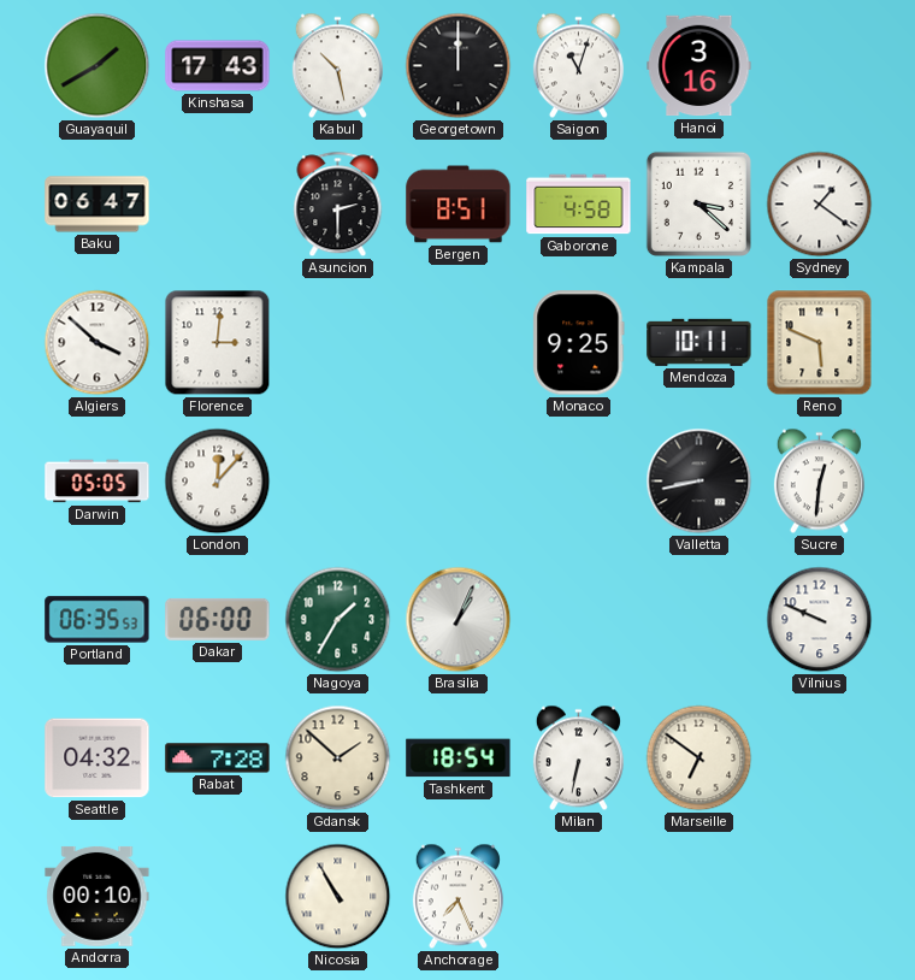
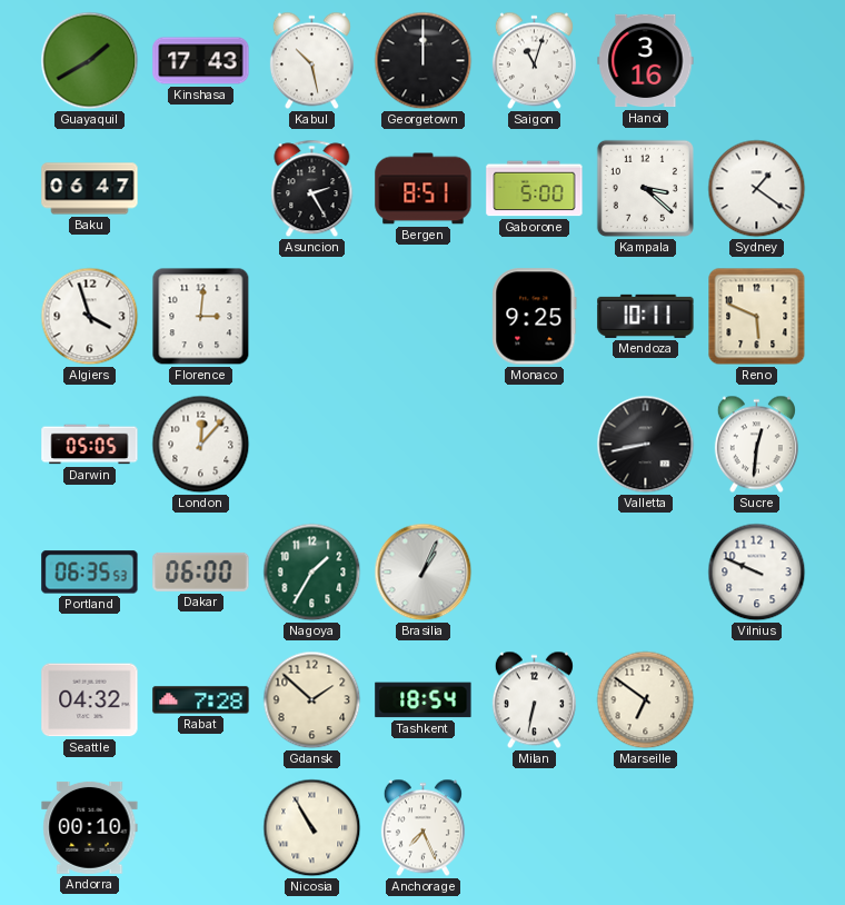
Asuncion: 2:30 -> 2:25
Gaborone: 4:58 -> 5:00
Algiers: 3:52 -> 3:57
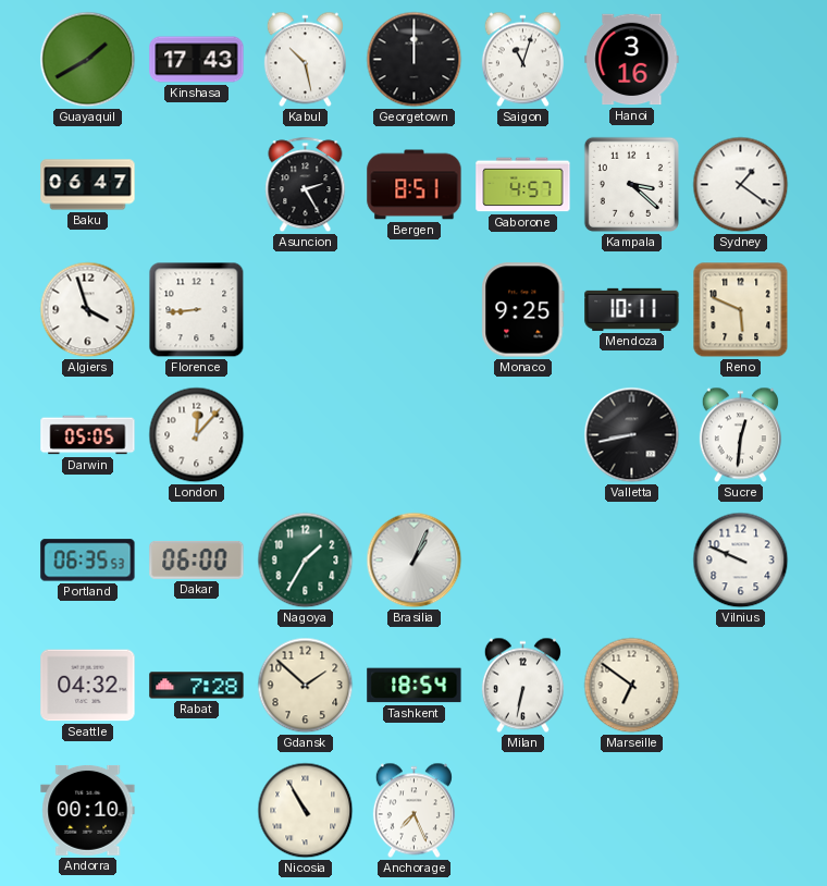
Gaborone: 5:00 -> 4:57
Florence: 3:01 -> 8:44
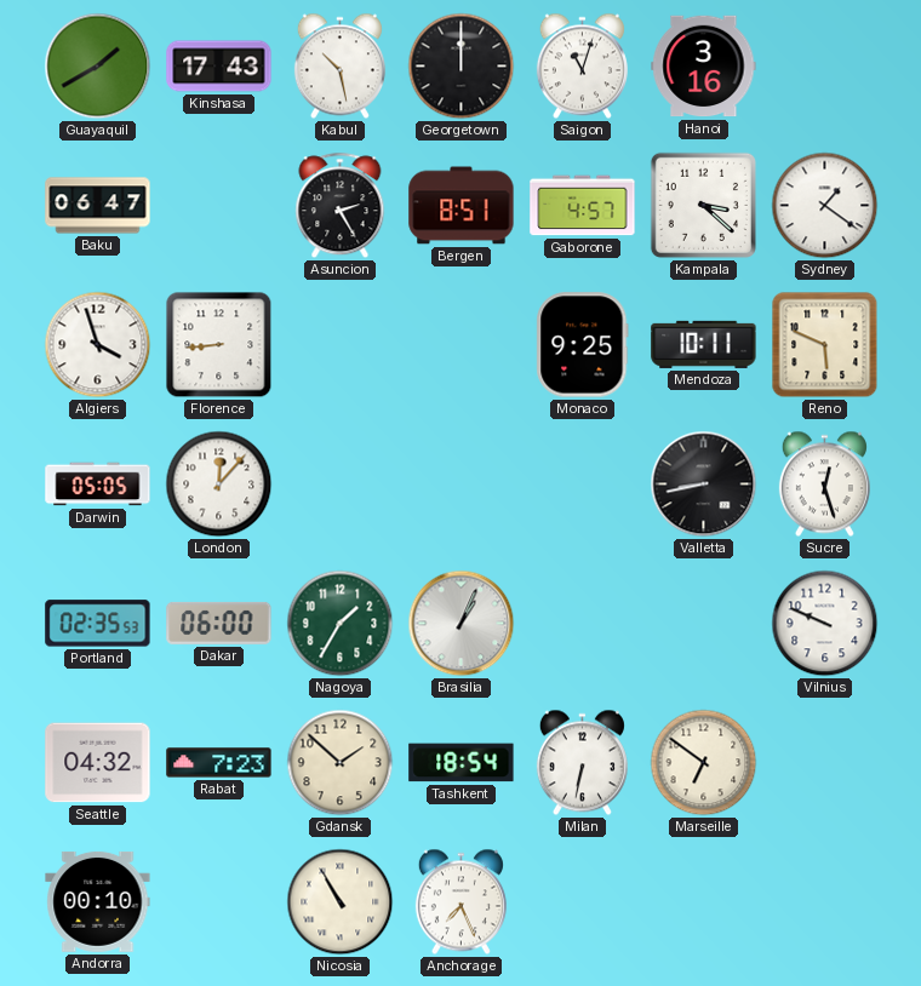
Sucre: 12:31 -> 12:27
Portland: 06:35 -> 02:35
Rabat: 7:28 -> 7:23
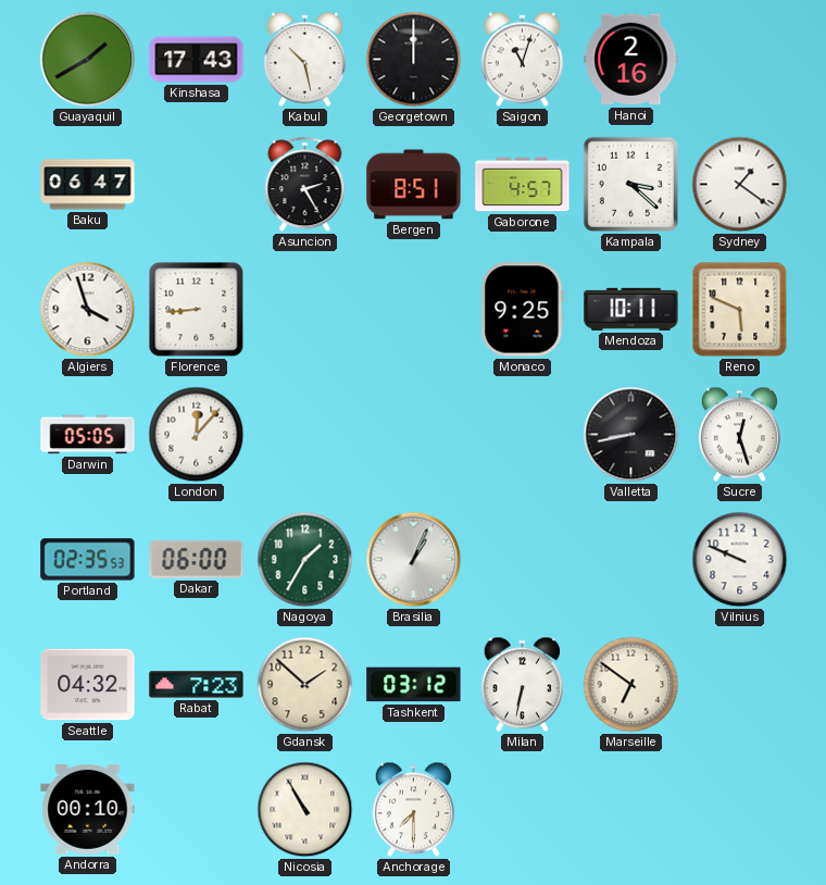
Hanoi: 3:16 -> 2:16
Tashkent: 18:54 -> 03:12
Anchorage: 7:26 -> 7:30
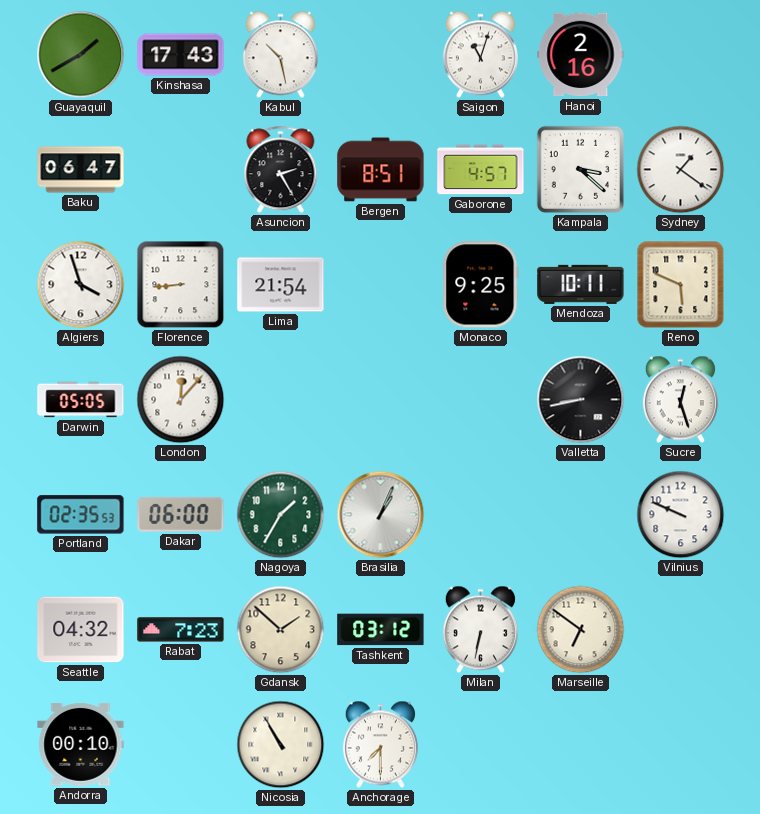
Georgetown: 12:00 -> none
Lima: none -> 21:54
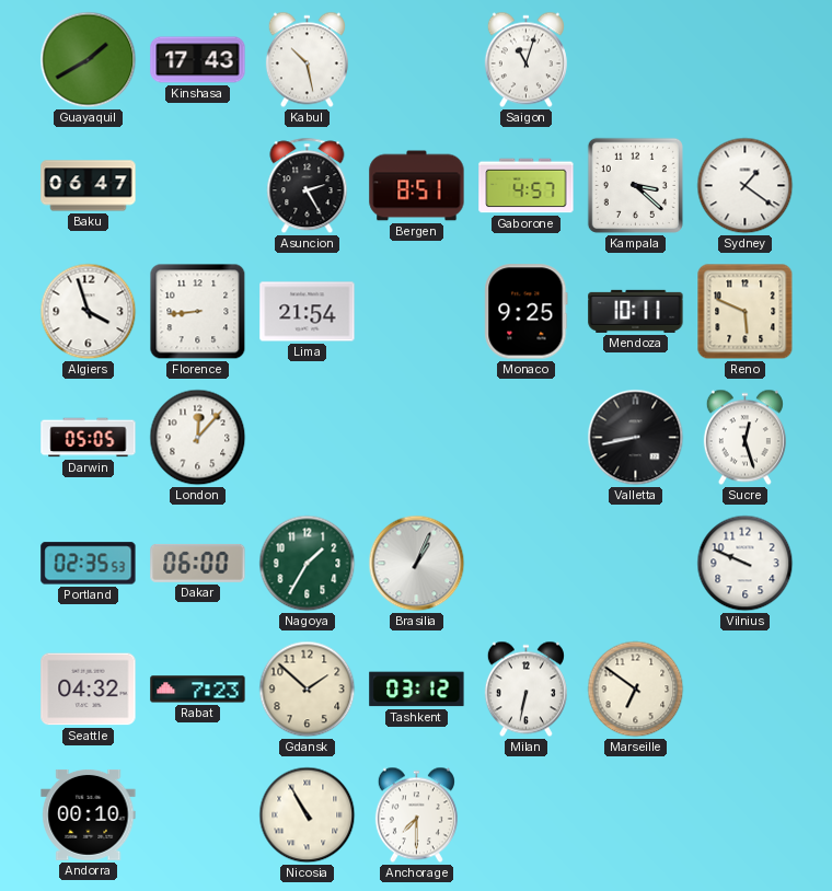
Hanoi: 2:16 -> none
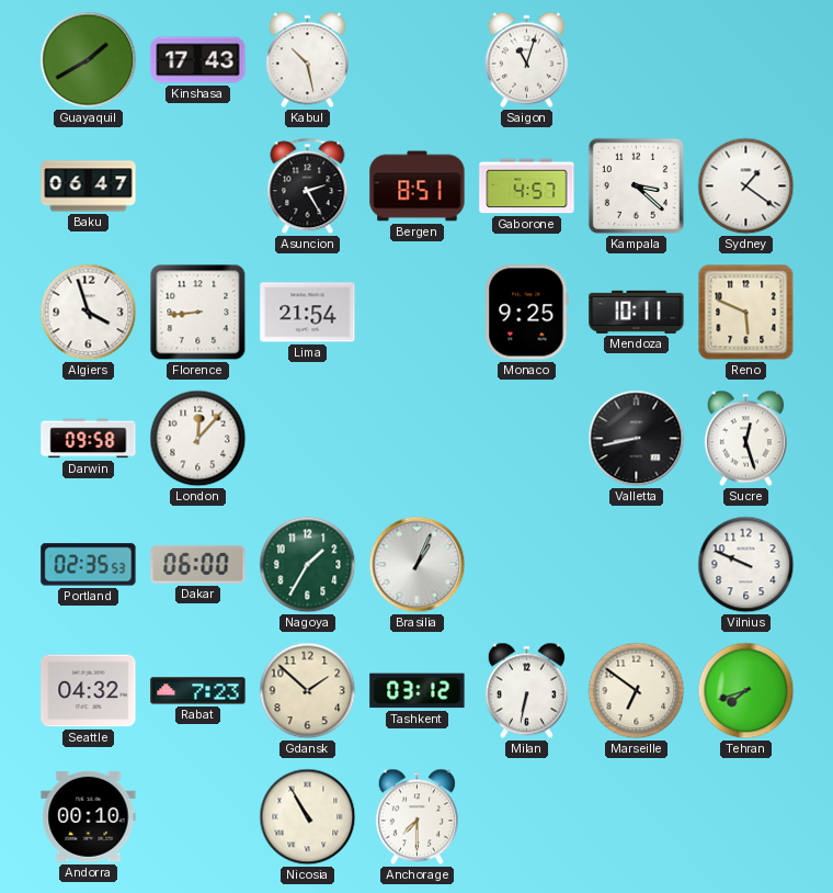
Darwin: 05:05 -> 09:58
Tehran: none -> 7:42
